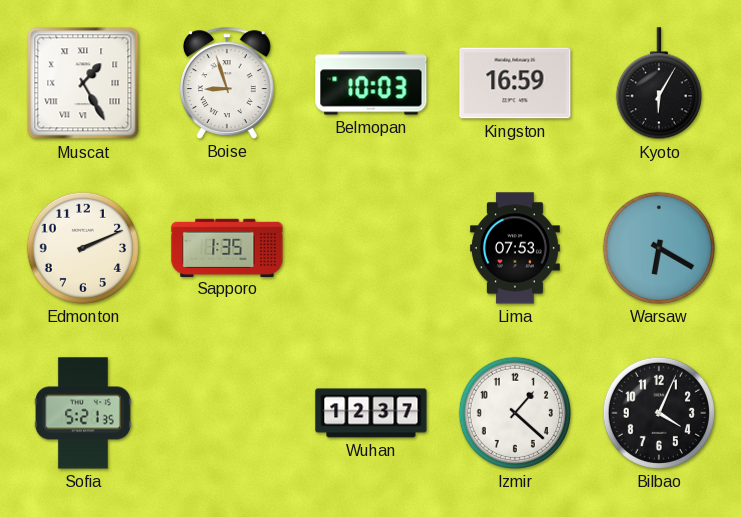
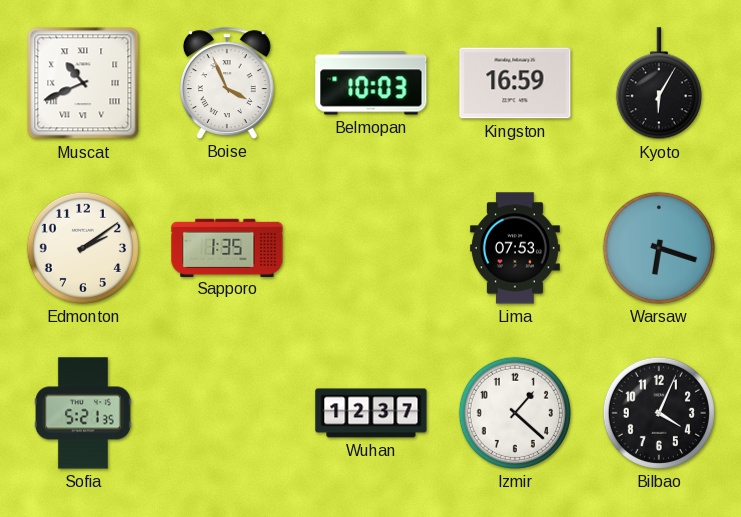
Muscat: 1:25 -> 10:41
Boise: 8:57 -> 3:56
Edmonton: 2:11 -> 2:09
Warsaw: 6:20 -> 6:18
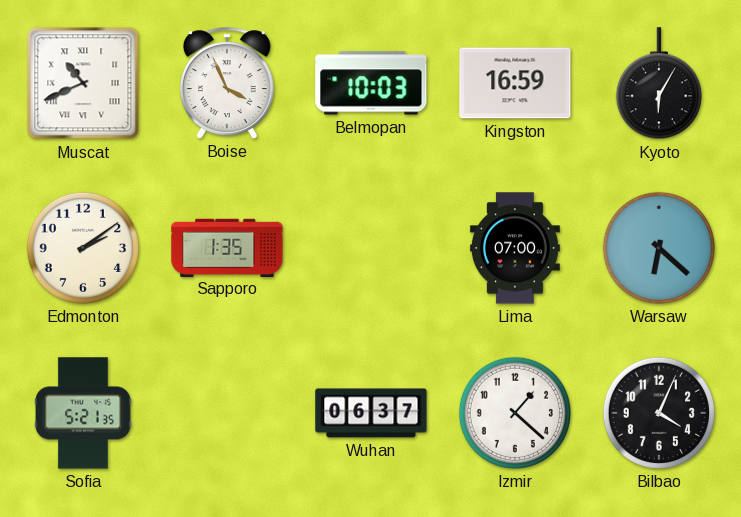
Lima: 07:53 -> 07:00
Warsaw: 6:18 -> 6:22
Wuhan: 12:37 -> 06:37
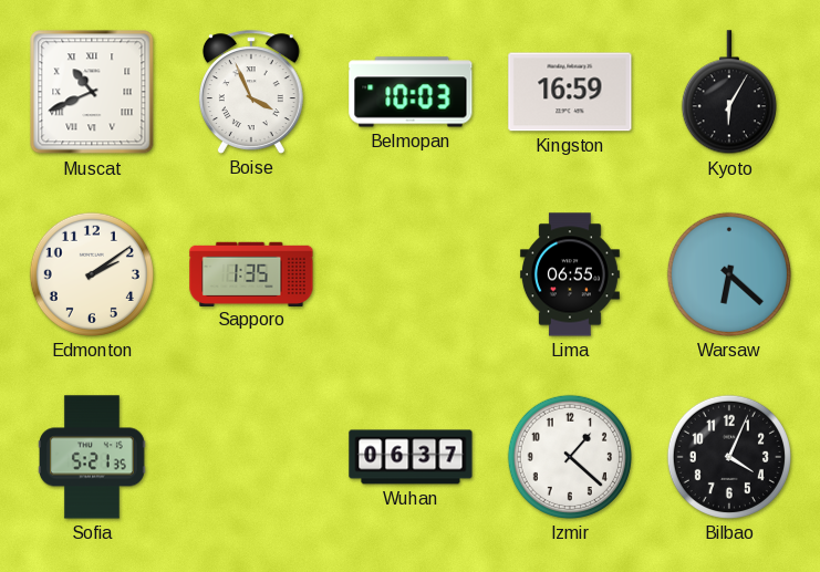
Lima: 07:00 -> 06:55
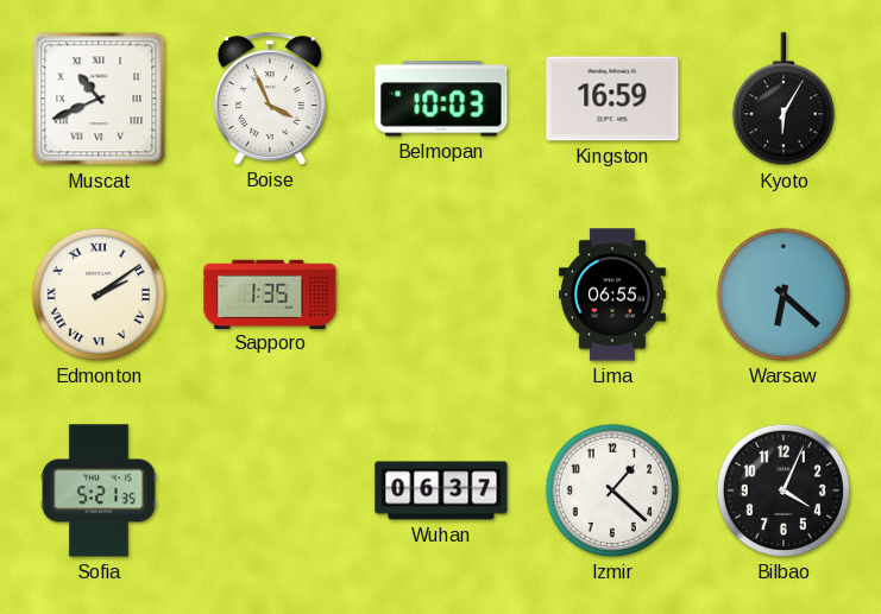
Edmonton numerals: Arabic -> Roman
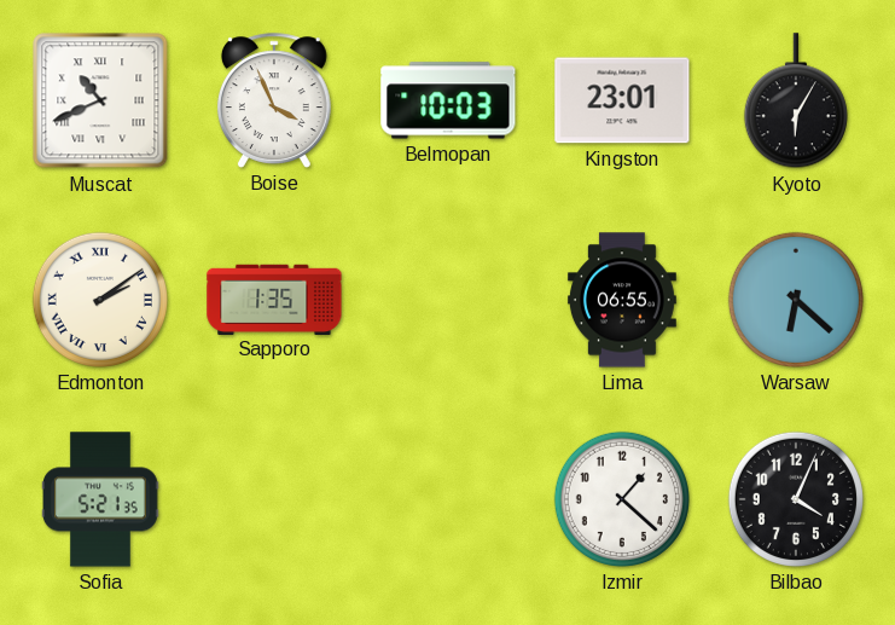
Kingston: 16:59 -> 23:01
Wuhan: 06:37 -> none
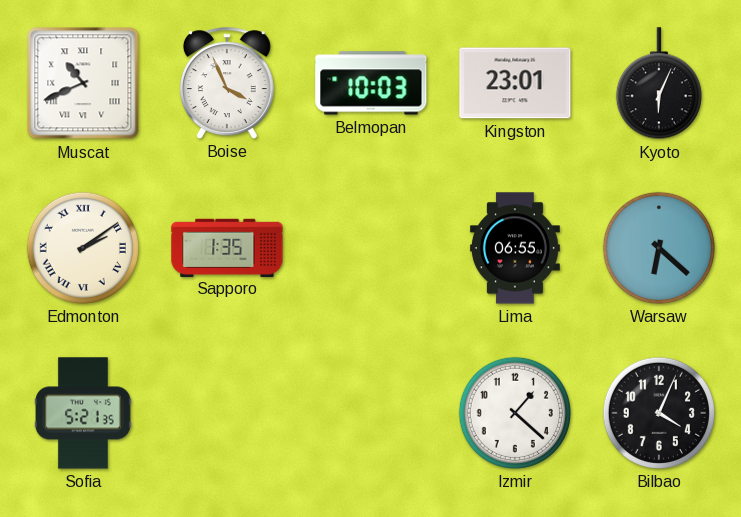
Kyoto: 6:05 -> 6:04
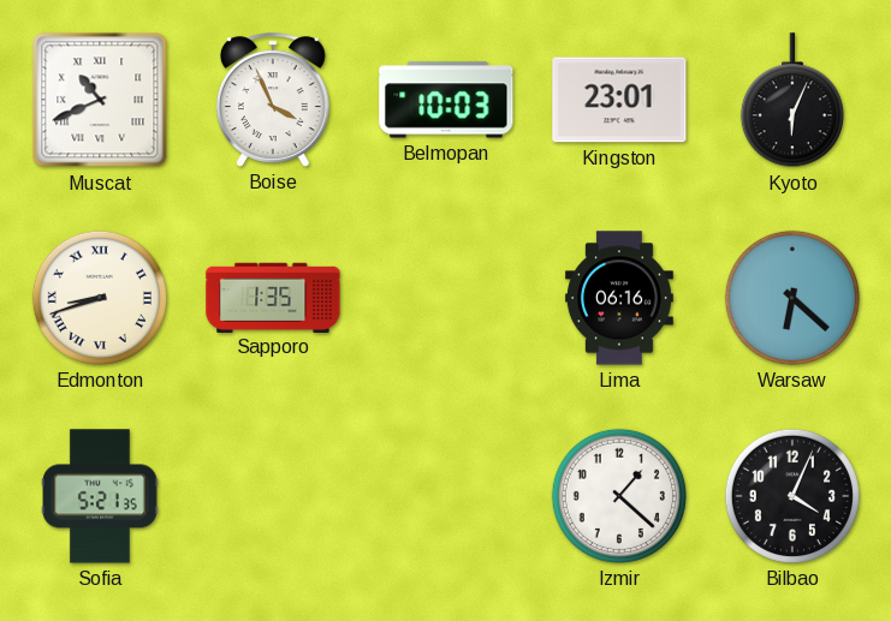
Edmonton: 2:09 -> 8:42
Lima: 06:55 -> 06:16
